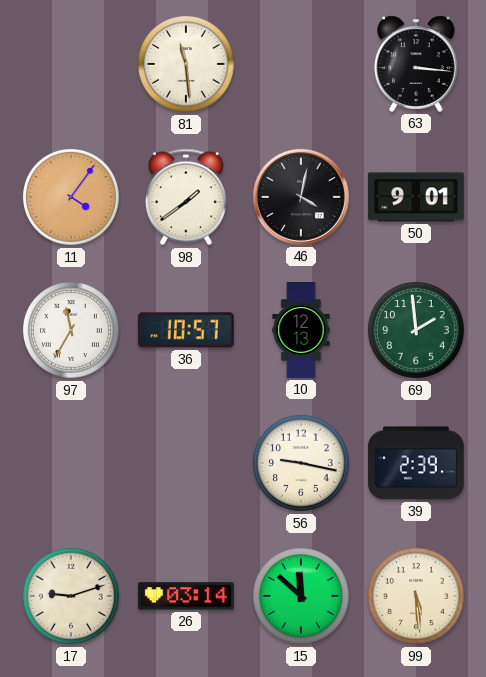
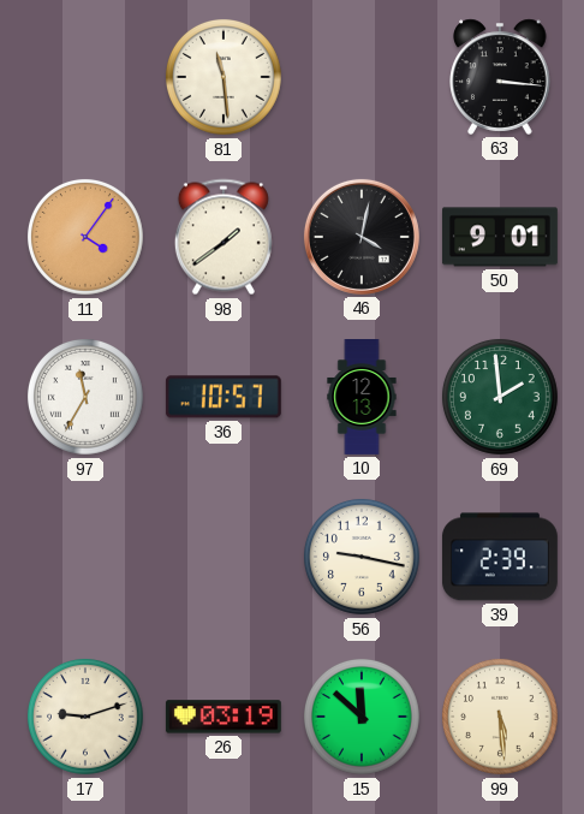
26: 03:14 -> 03:19
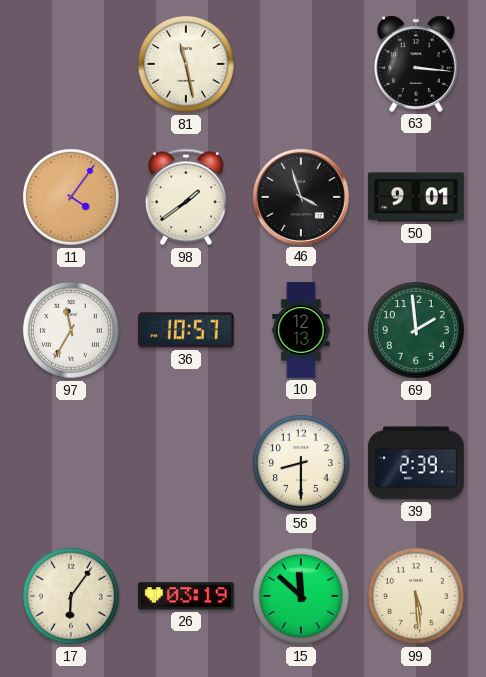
81: 11:29 -> 11:28
46: 4:02 -> 3:57
56: 9:17 -> 8:30
17: 9:12 -> 6:06
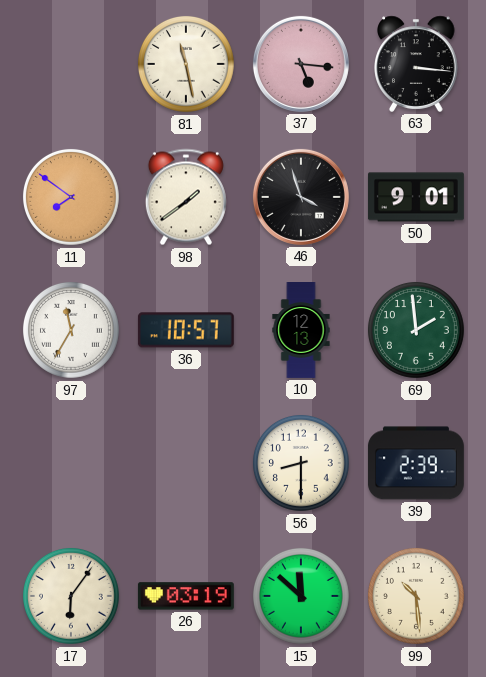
37: none -> 5:16
11: 4:06 -> 7:51
99: 5:29 -> 10:29
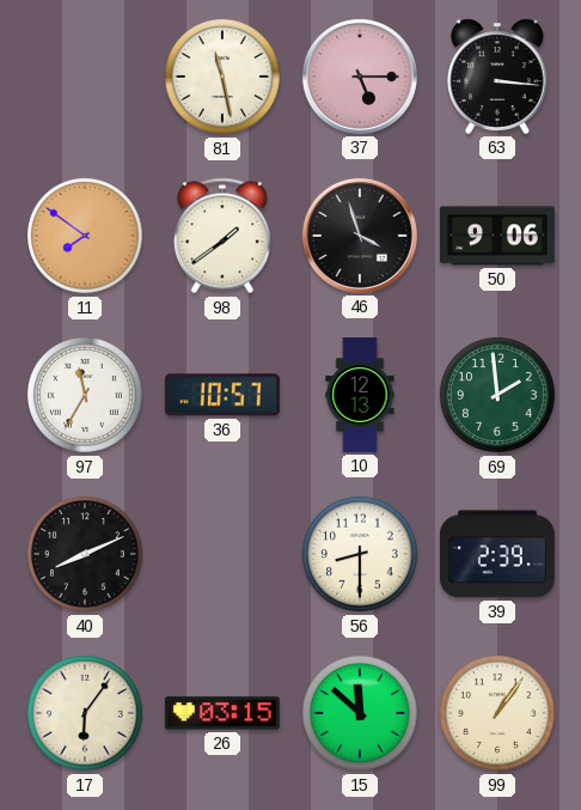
37: 5:16 -> 5:15
50: 9:01 -> 9:06
40: none -> 8:11
26: 03:19 -> 03:15
99: 10:29 -> 1:06
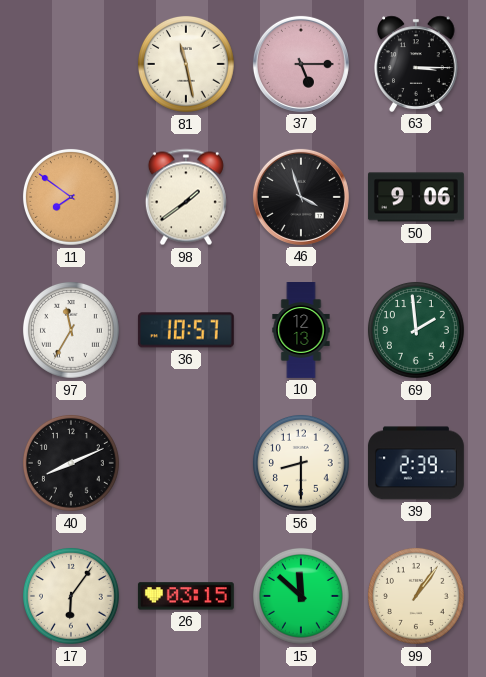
63: 3:16 -> 3:15
